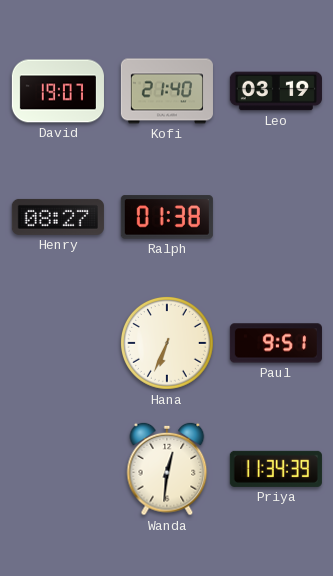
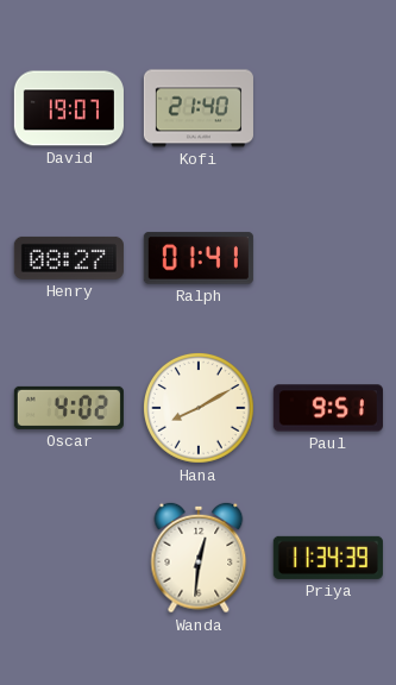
Leo: 03:19 -> none
Ralph: 01:38 -> 01:41
Oscar: none -> 4:02
Hana: 6:34 -> 8:10
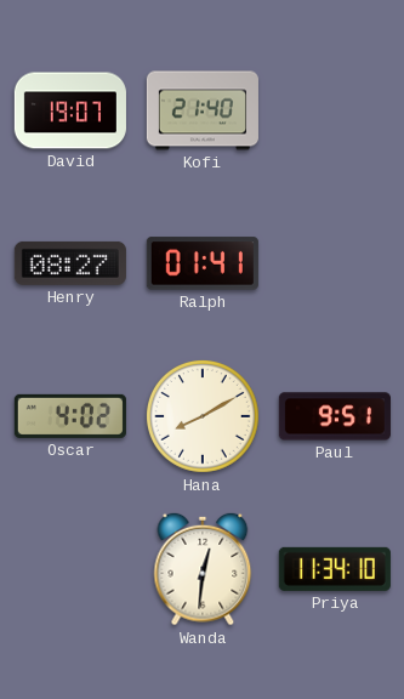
Priya: 11:34:39 -> 11:34:10
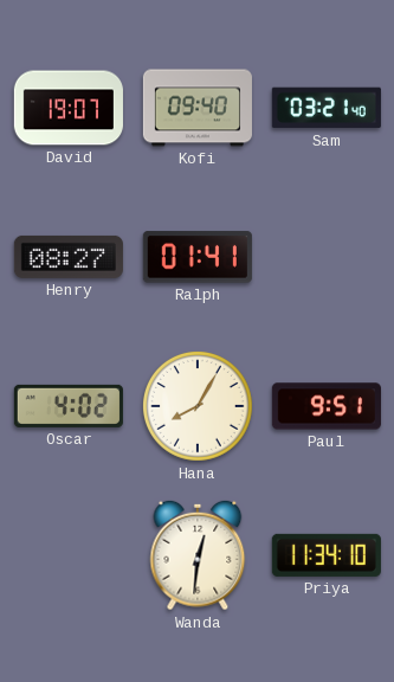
Kofi: 21:40 -> 09:40
Sam: none -> 03:21
Hana: 8:10 -> 8:05
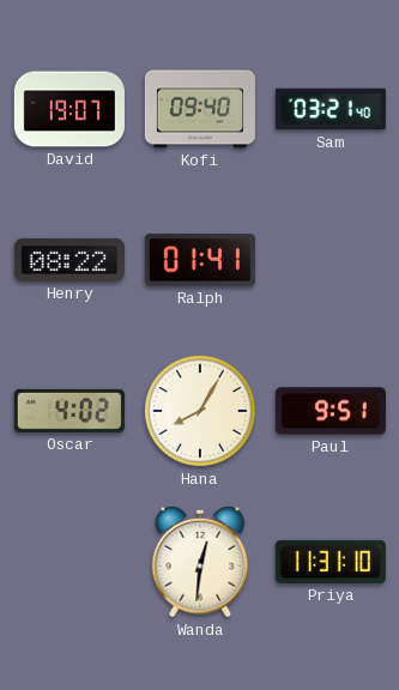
Henry: 08:27 -> 08:22
Priya: 11:34 -> 11:31
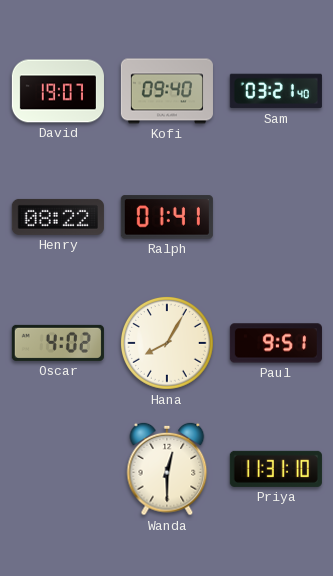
Wanda: 12:31 -> 12:30
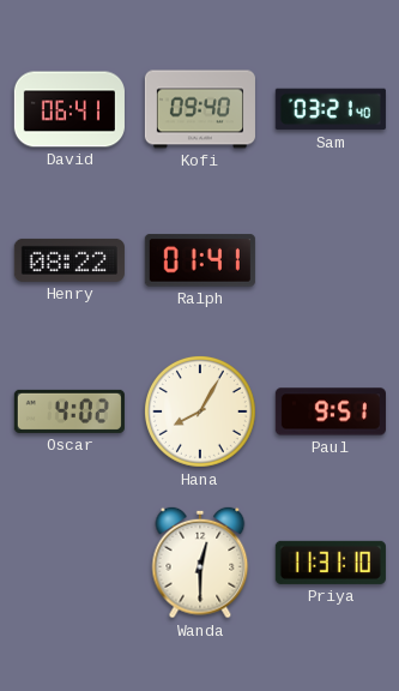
David: 19:07 -> 06:41
